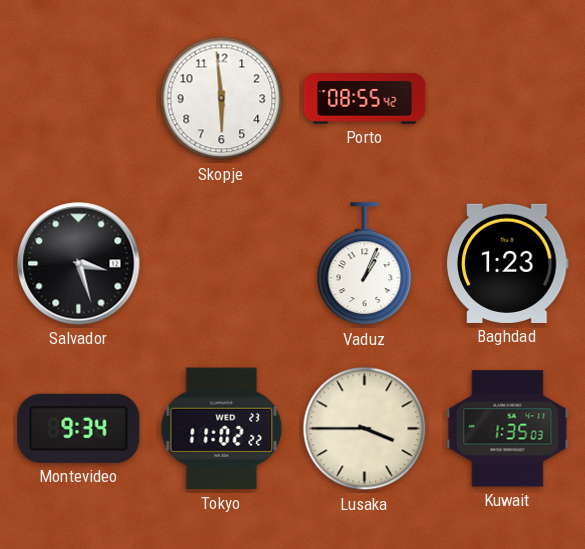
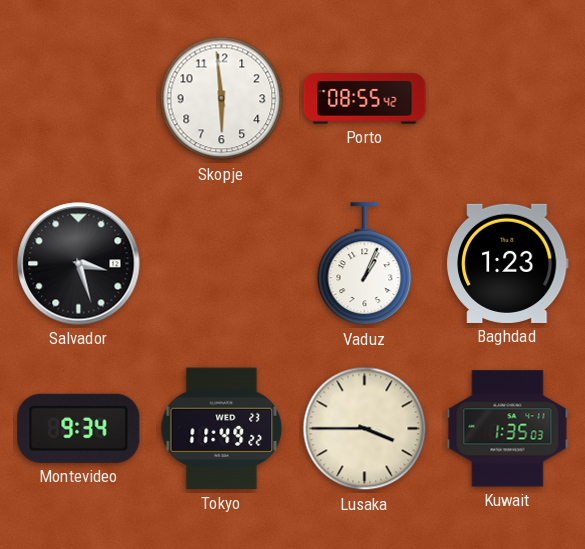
Tokyo: 11:02 -> 11:49
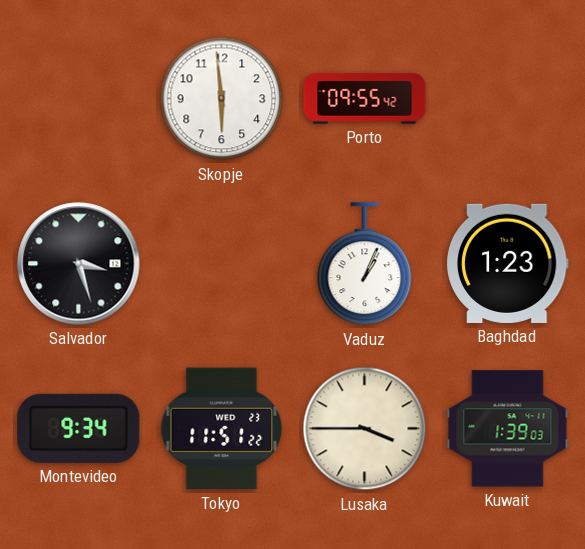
Porto: 08:55 -> 09:55
Tokyo: 11:49 -> 11:51
Kuwait: 1:35 -> 1:39
